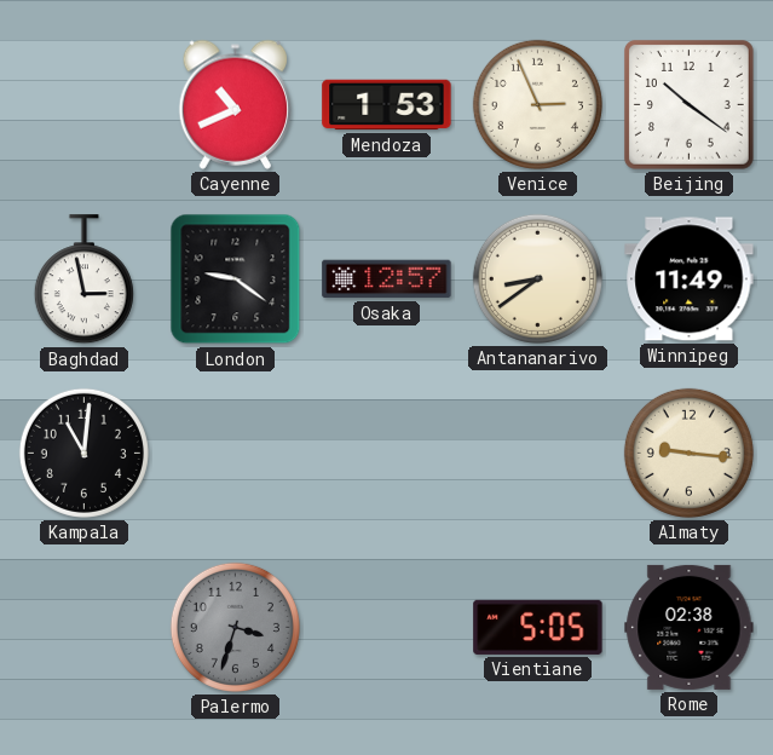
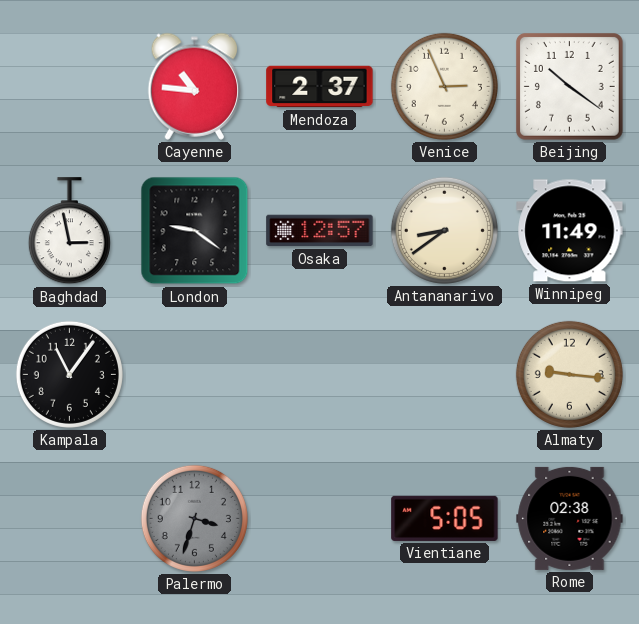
Cayenne: 10:41 -> 10:46
Mendoza: 1:53 -> 2:37
Kampala: 11:01 -> 11:06
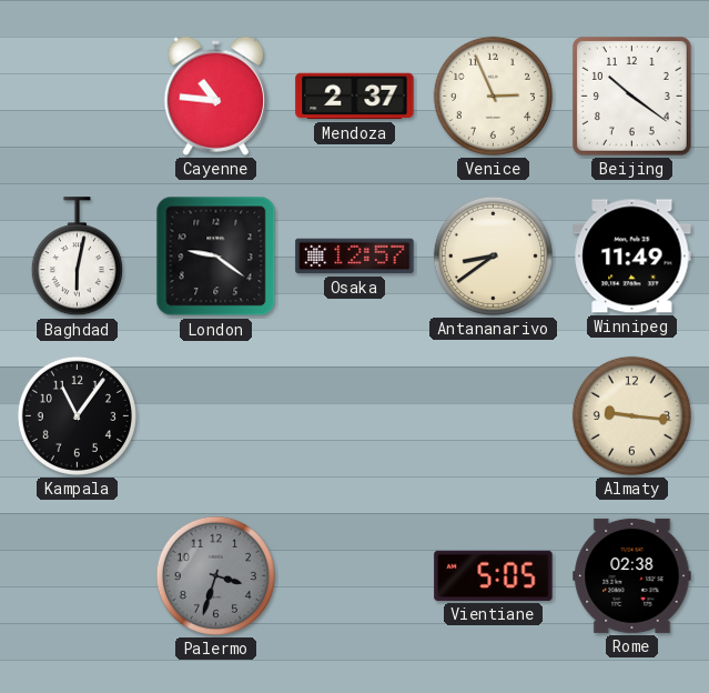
Baghdad: 2:58 -> 6:02
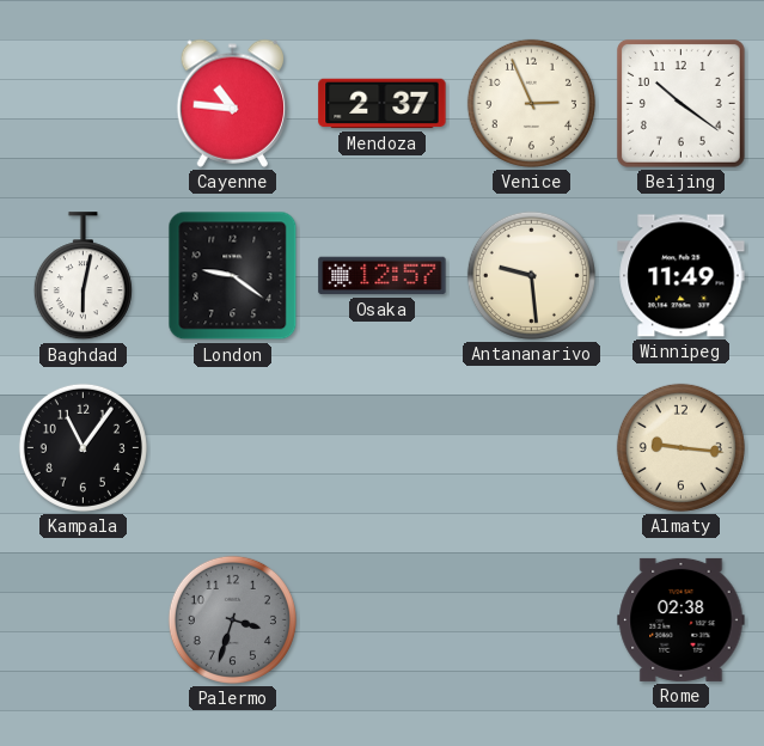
Antananarivo: 8:39 -> 9:29
Vientiane: 5:05 -> none
